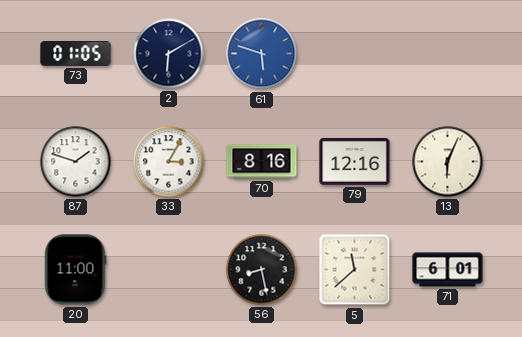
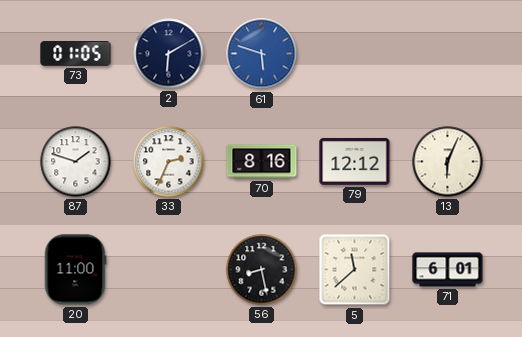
33: 3:05 -> 2:34
79: 12:16 -> 12:12
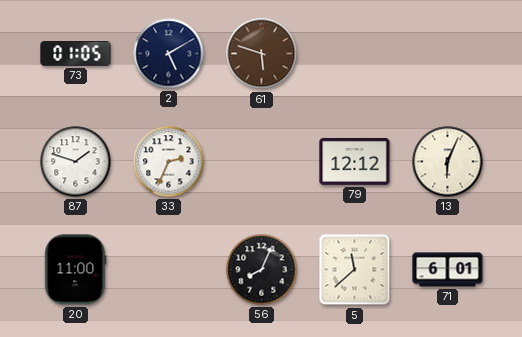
2: 6:10 -> 5:10
61 dial: blue -> brown
70: 8:16 -> none
56: 8:28 -> 8:04
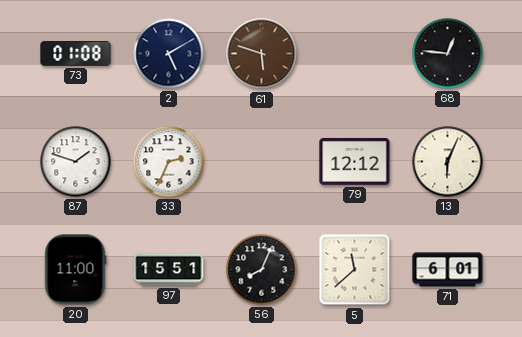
73: 01:05 -> 01:08
68: none -> 12:46
97: none -> 15:51
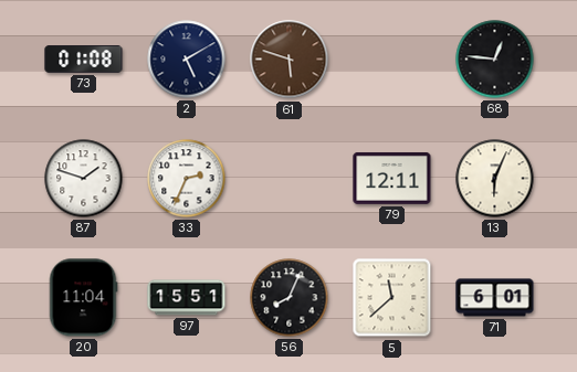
79: 12:12 -> 12:11
20: 11:00 -> 11:04
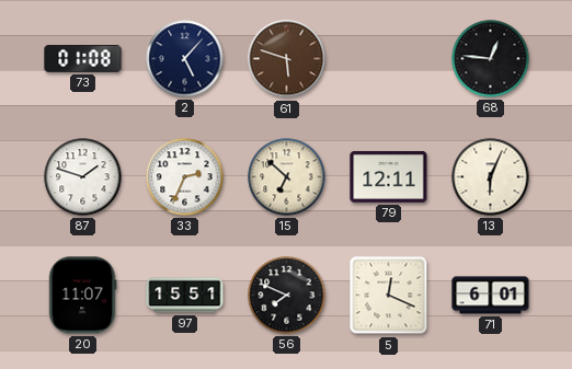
2: 5:10 -> 5:07
15: none -> 6:52
20: 11:04 -> 11:07
56: 8:04 -> 7:49
5: 11:38 -> 12:19
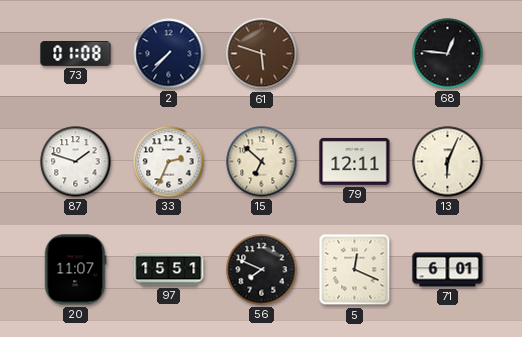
2: 5:07 -> 7:37
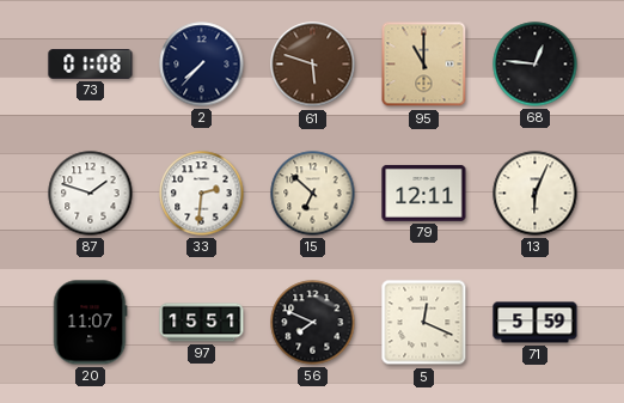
95: none -> 11:00
33: 2:34 -> 2:31
71: 6:01 -> 5:59
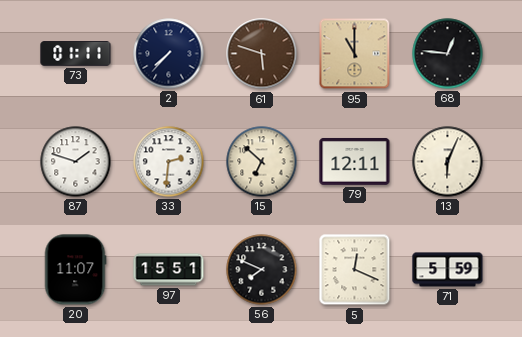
73: 01:08 -> 01:11
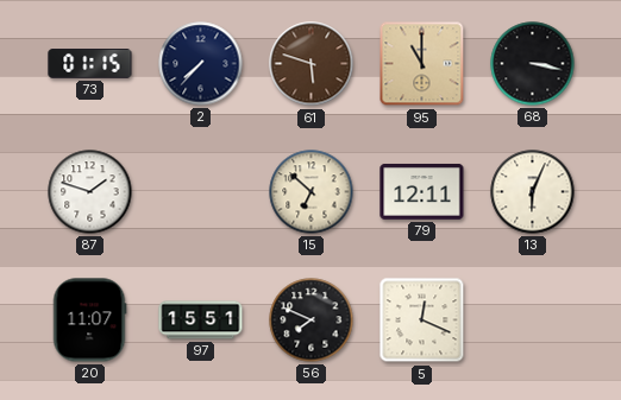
73: 01:11 -> 01:15
68: 12:46 -> 3:17
33: 2:31 -> none
71: 5:59 -> none
